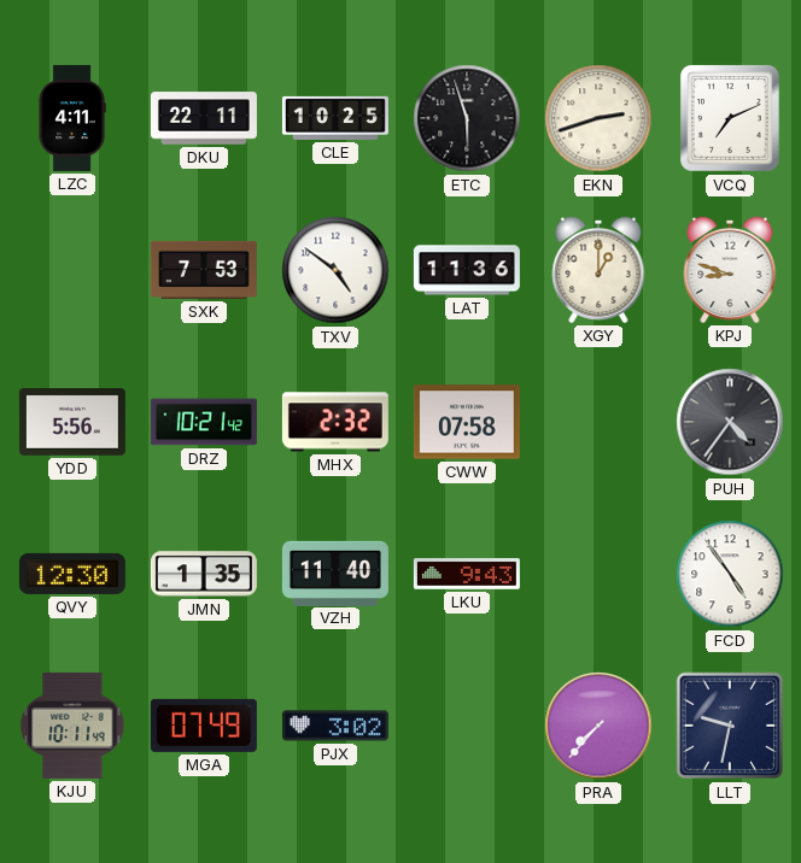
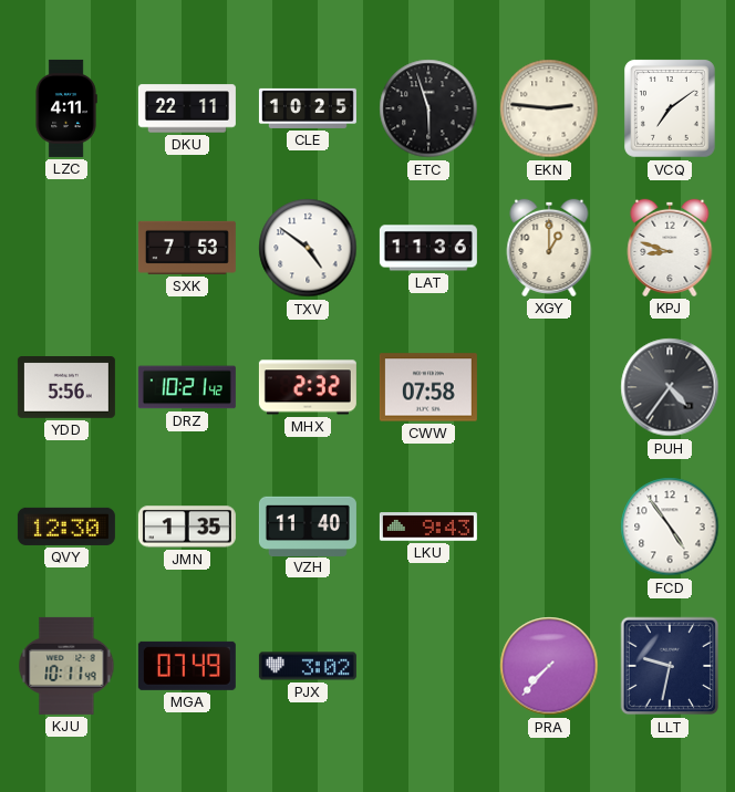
EKN: 2:42 -> 2:46
VCQ: 7:11 -> 7:09
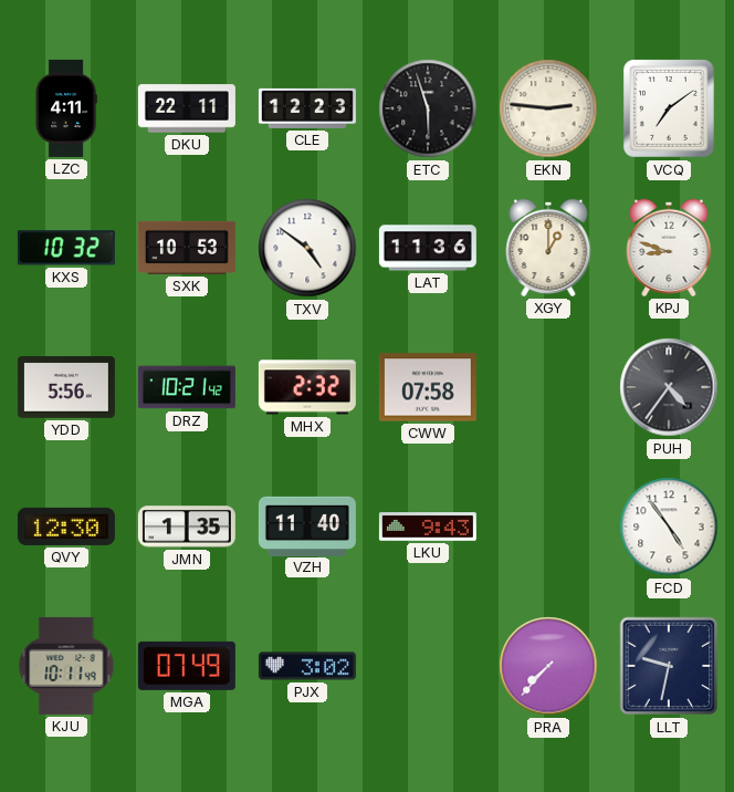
CLE: 10:25 -> 12:23
KXS: none -> 10:32
SXK: 7:53 -> 10:53
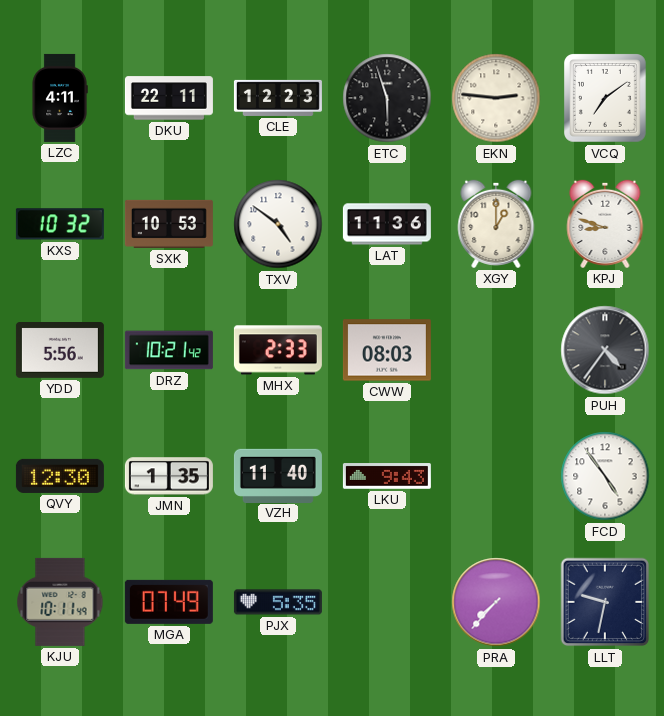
MHX: 2:32 -> 2:33
CWW: 07:58 -> 08:03
PJX: 3:02 -> 5:35
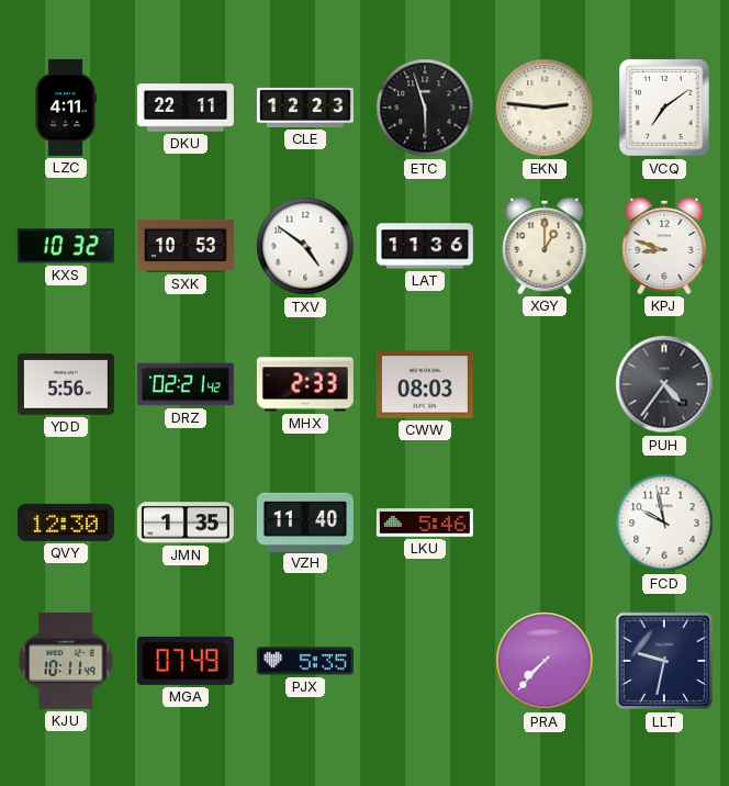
DRZ: 10:21 -> 02:21
LKU: 9:43 -> 5:46
FCD: 4:54 -> 9:58
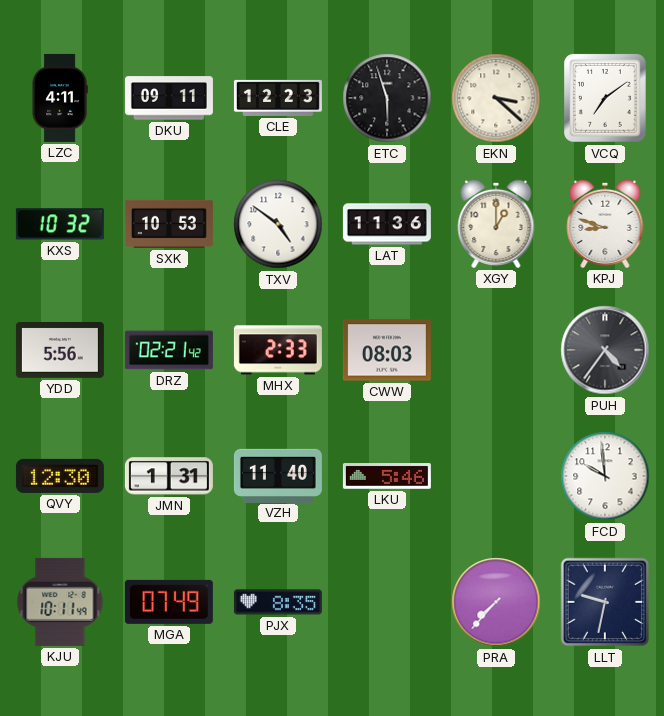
DKU: 22:11 -> 09:11
EKN: 2:46 -> 3:22
JMN: 1:35 -> 1:31
FCD: 9:58 -> 9:59
PJX: 5:35 -> 8:35
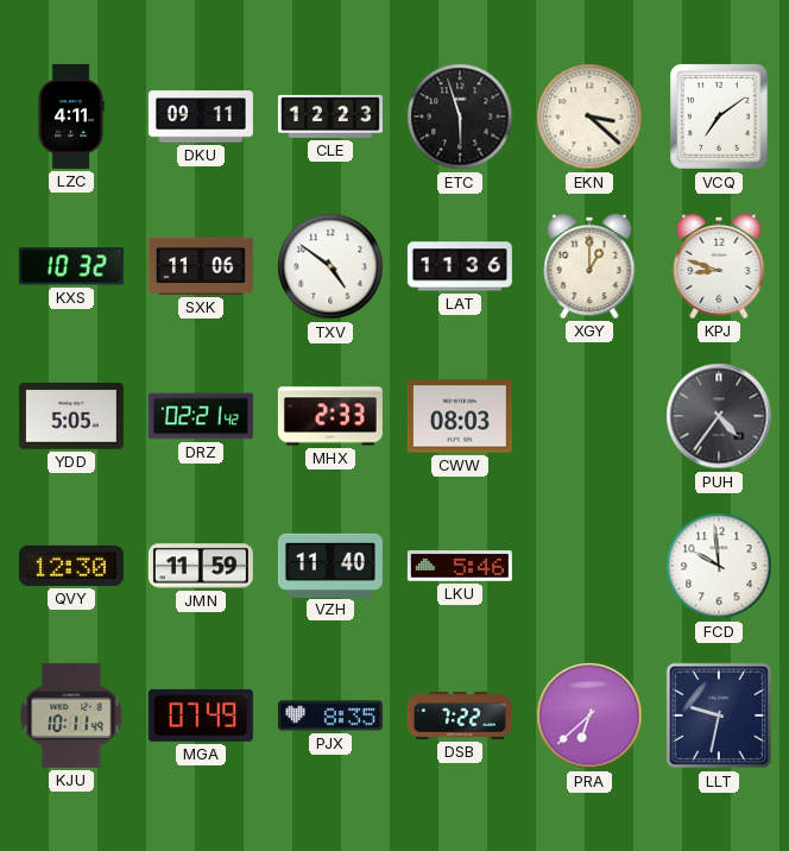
SXK: 10:53 -> 11:06
YDD: 5:56 -> 5:05
JMN: 1:31 -> 11:59
DSB: none -> 7:22
PRA: 7:37 -> 6:38
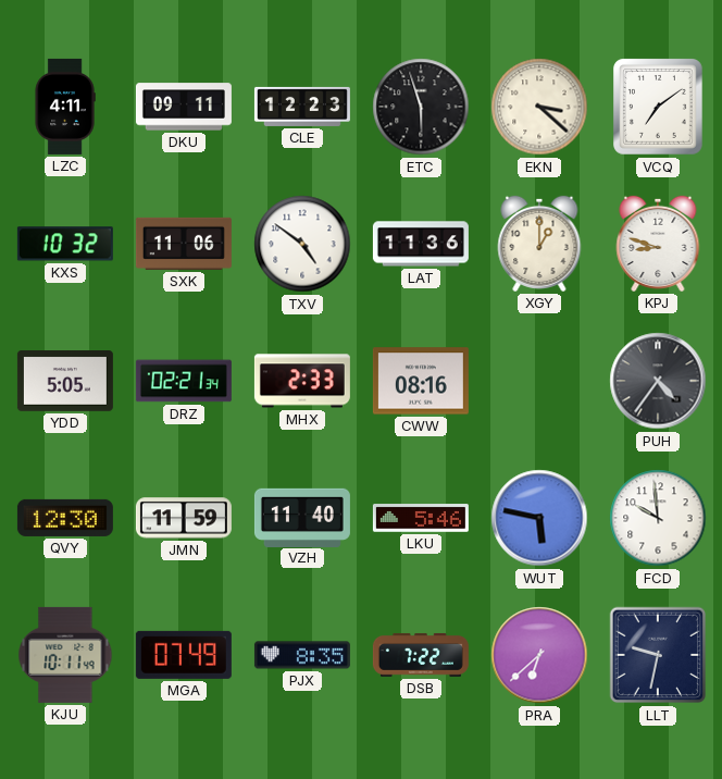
DRZ: 02:21:42 -> 02:21:34
CWW: 08:03 -> 08:16
WUT: none -> 5:47
